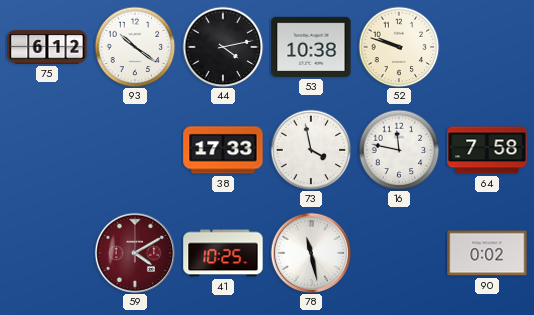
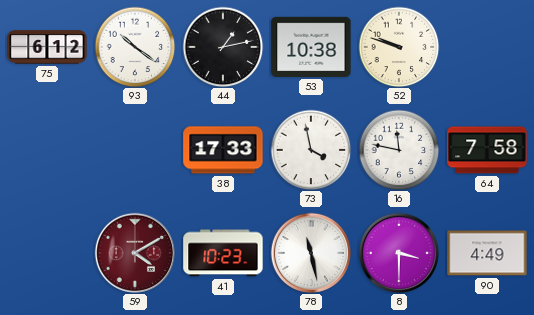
44: 4:13 -> 1:13
41: 10:25 -> 10:23
8: none -> 3:30
90: 0:02 -> 4:49
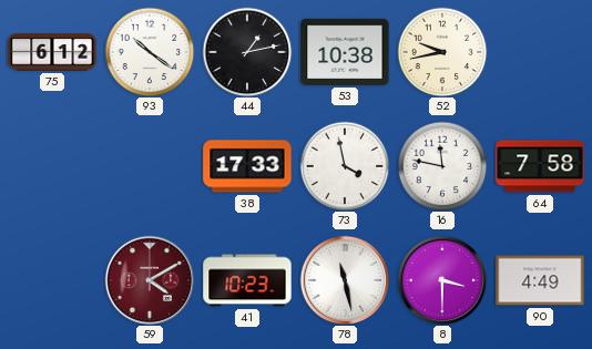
52: 9:48 -> 9:43
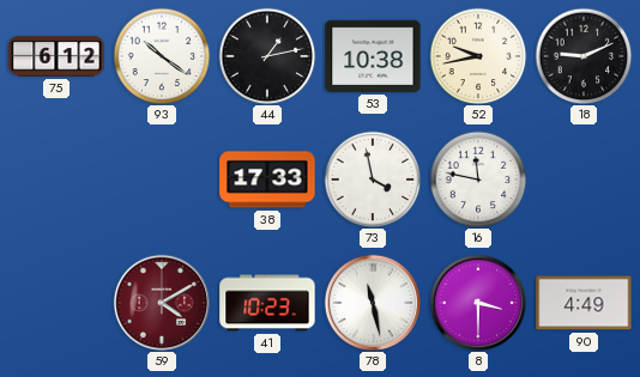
18: none -> 9:11
64: 7:58 -> none
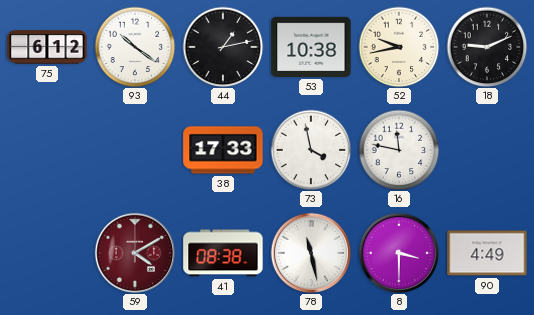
41: 10:23 -> 08:38
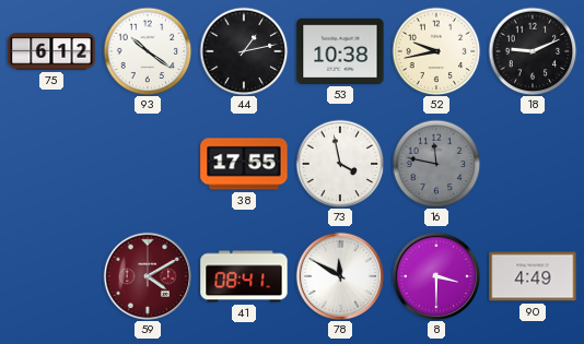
38: 17:33 -> 17:55
16 dial: white -> grey
41: 08:38 -> 08:41
78: 11:28 -> 11:50
